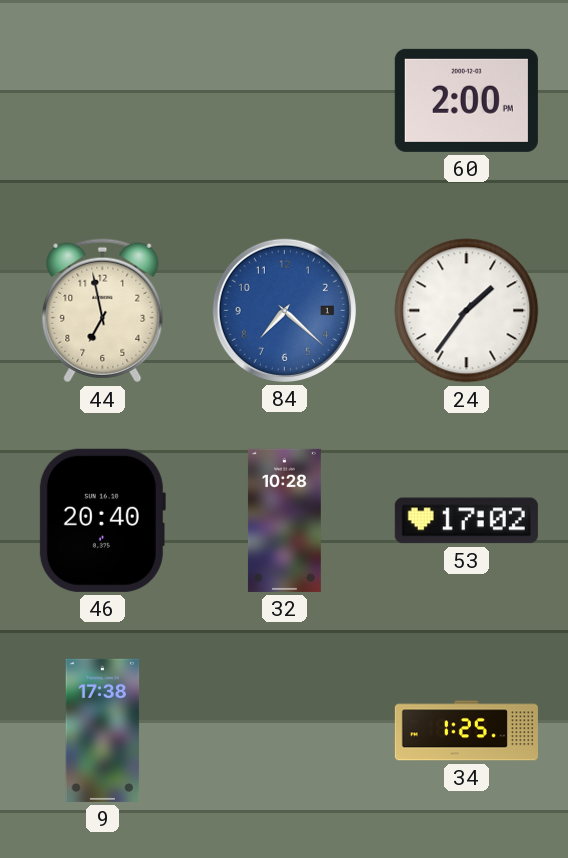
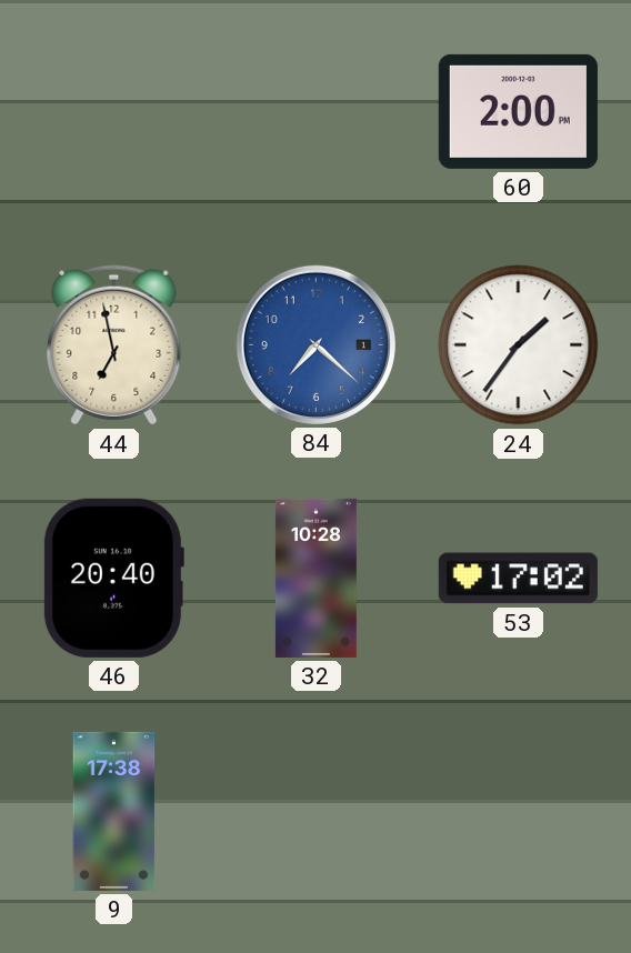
34: 1:25 -> none
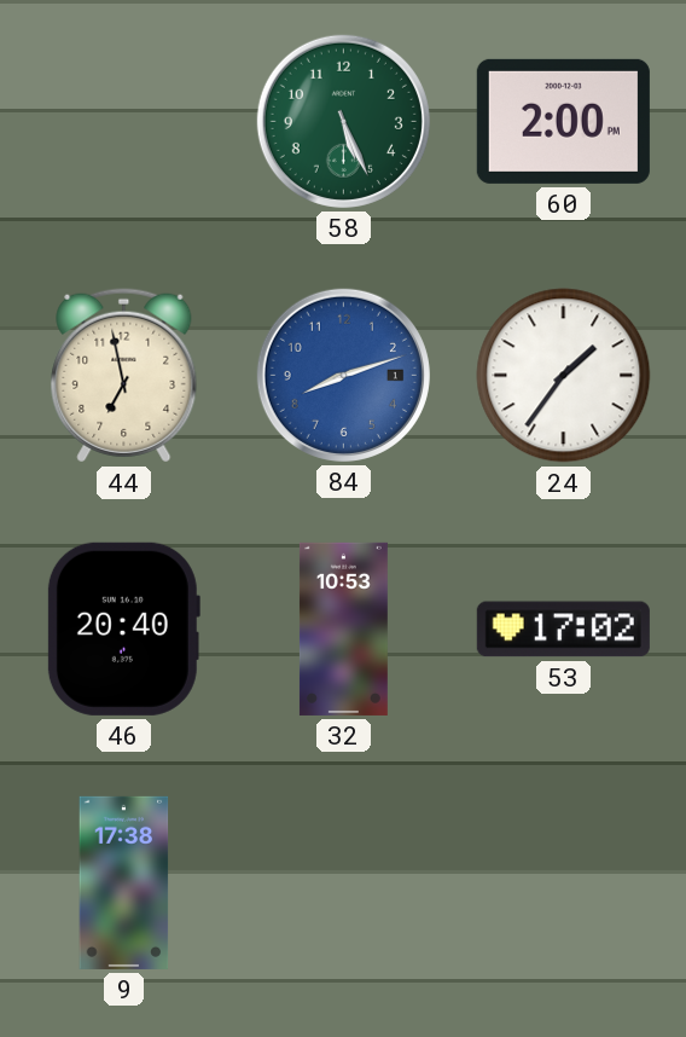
58: none -> 5:26
84: 7:22 -> 8:12
32: 10:28 -> 10:53
